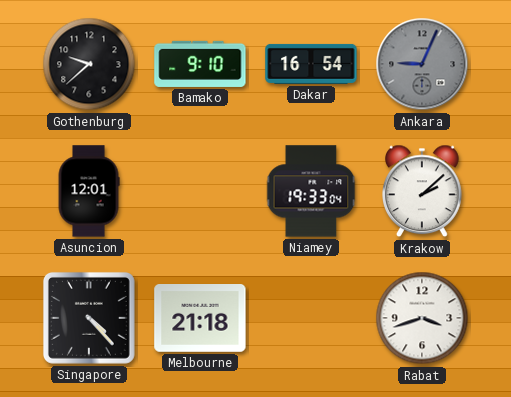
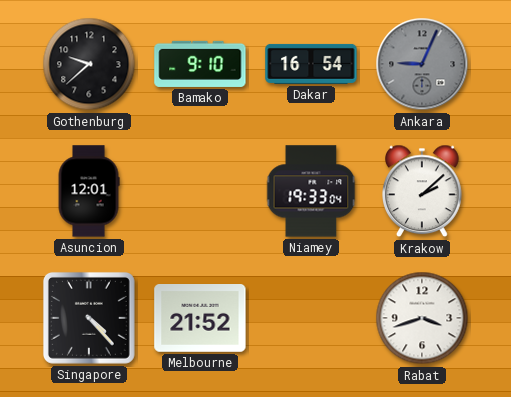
Melbourne: 21:18 -> 21:52
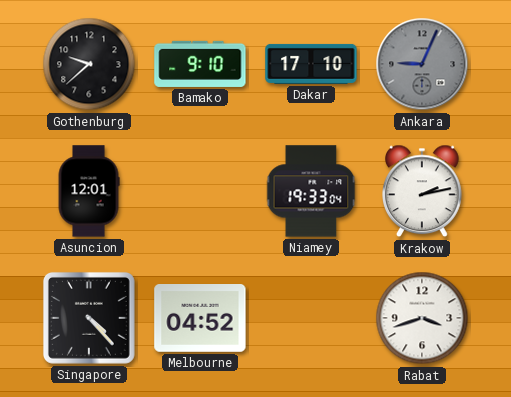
Dakar: 16:54 -> 17:10
Krakow: 2:08 -> 2:13
Melbourne: 21:52 -> 04:52
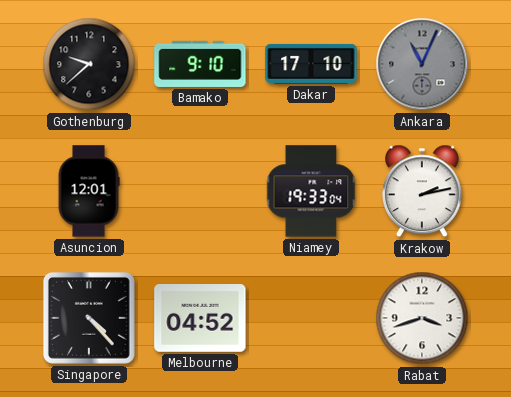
Ankara: 9:04 -> 11:04
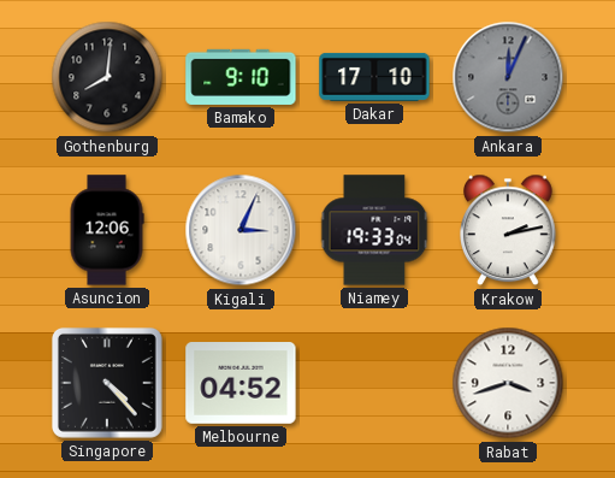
Gothenburg: 9:38 -> 8:01
Ankara: 11:04 -> 12:04
Asuncion: 12:01 -> 12:06
Kigali: none -> 3:04
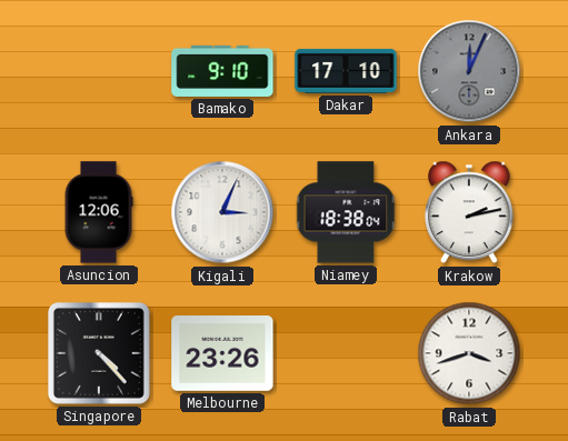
Gothenburg: 8:01 -> none
Niamey: 19:33 -> 18:38
Melbourne: 04:52 -> 23:26
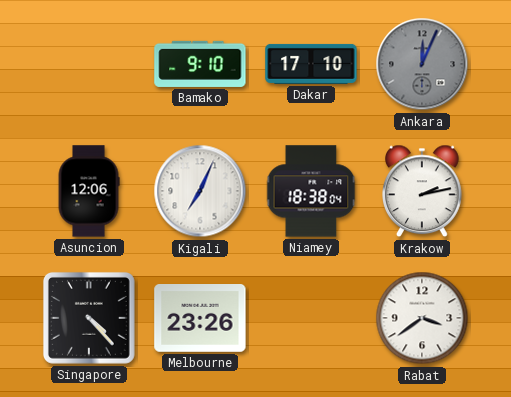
Kigali: 3:04 -> 7:04
Rabat: 3:42 -> 3:39
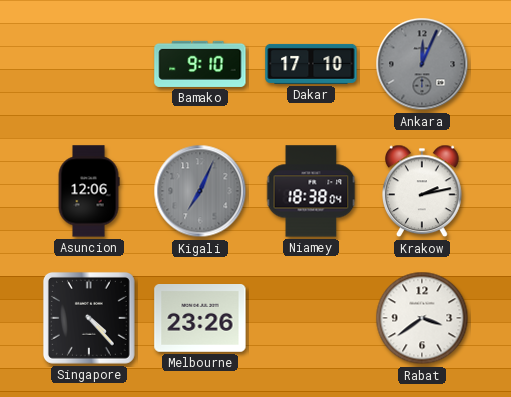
Kigali dial: white -> grey
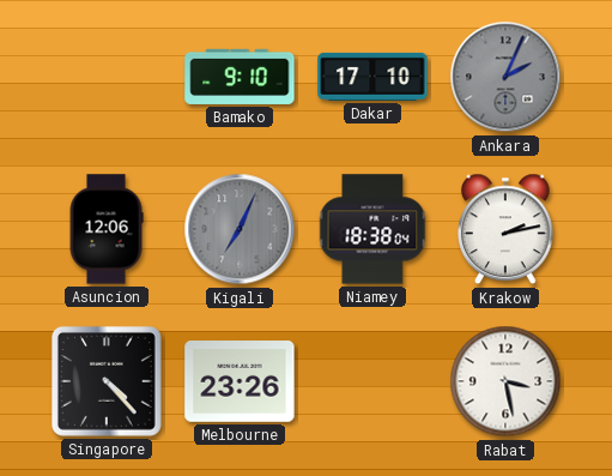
Ankara: 12:04 -> 2:04
Rabat: 3:39 -> 3:28
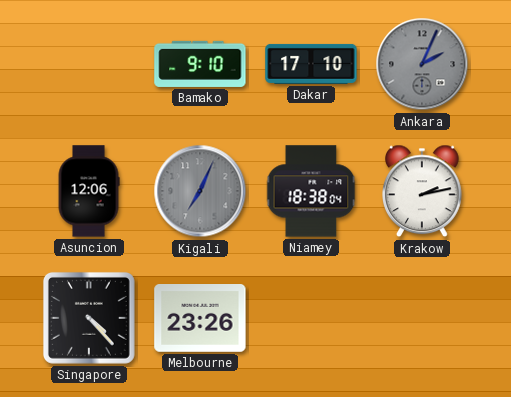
Rabat: 3:28 -> none
